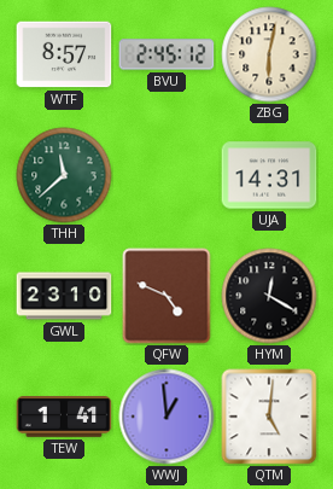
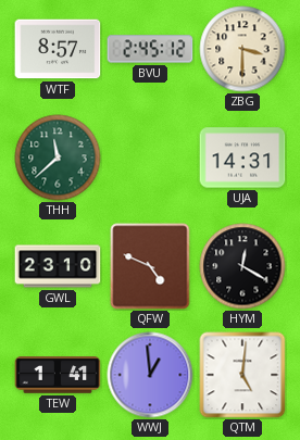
ZBG: 6:02 -> 3:30
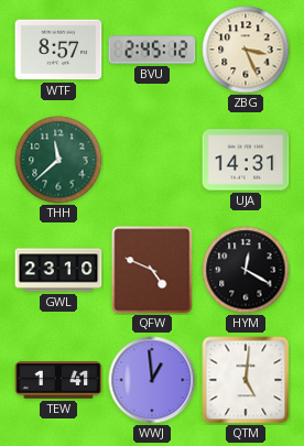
ZBG: 3:30 -> 3:26
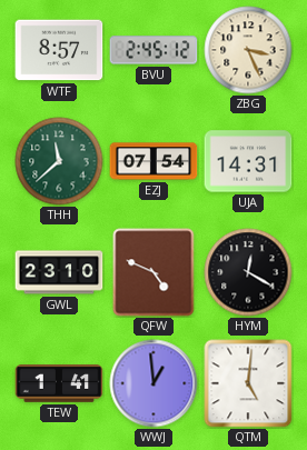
EZJ: none -> 07:54
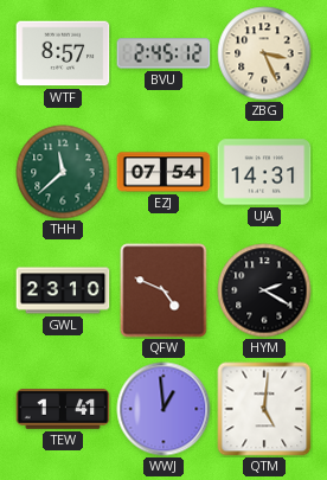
HYM: 12:20 -> 2:20
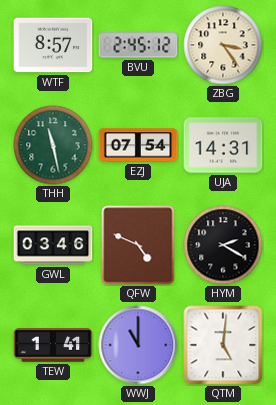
ZBG: 3:26 -> 3:24
THH: 11:38 -> 11:28
GWL: 23:10 -> 03:46
WWJ: 12:59 -> 11:00
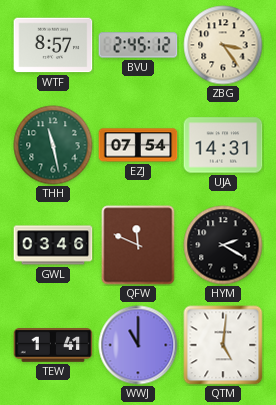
QFW: 4:49 -> 11:49
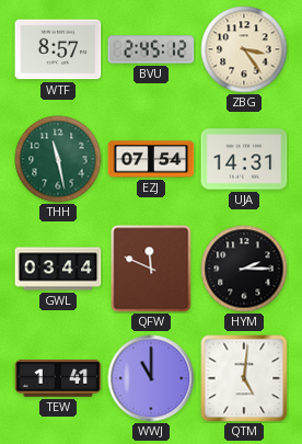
GWL: 03:46 -> 03:44
HYM: 2:20 -> 2:15
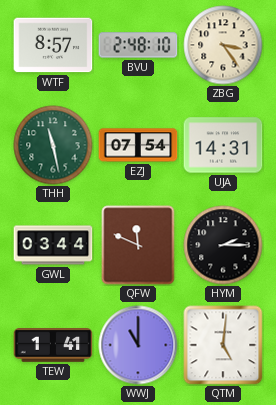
BVU: 2:45 -> 2:48
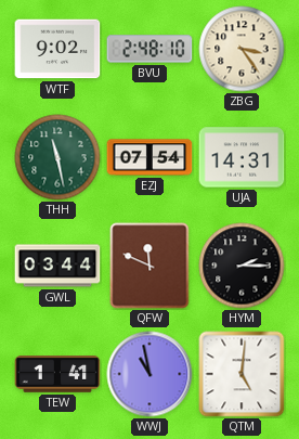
WTF: 8:57 -> 9:02
WWJ: 11:00 -> 10:58
